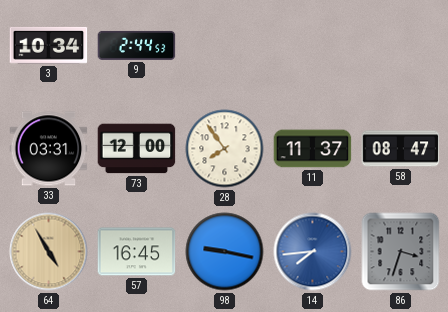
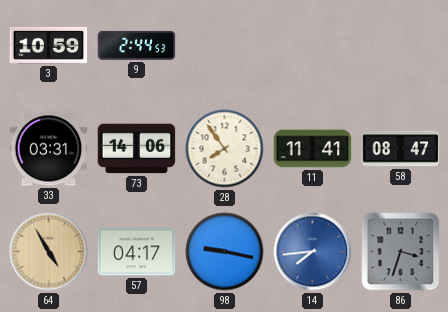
3: 10:34 -> 10:59
73: 12:00 -> 14:06
11: 11:37 -> 11:41
57: 16:45 -> 04:17
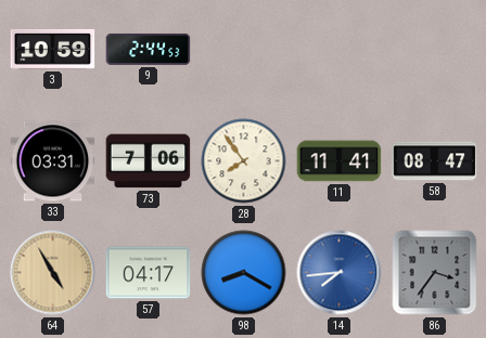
73: 14:06 -> 7:06
98: 9:17 -> 8:20
86: 3:33 -> 3:36
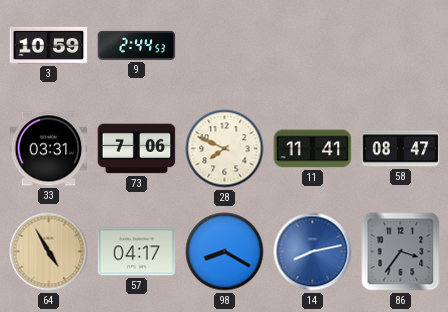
28: 7:54 -> 7:49
14: 7:44 -> 8:13
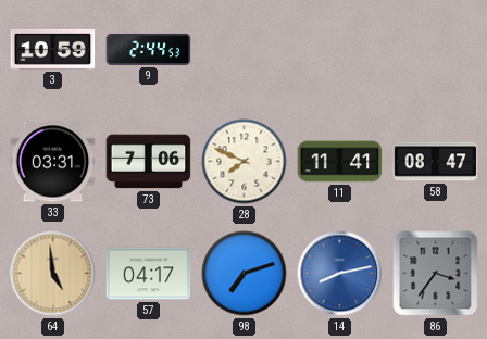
64: 4:55 -> 4:59
98: 8:20 -> 7:12
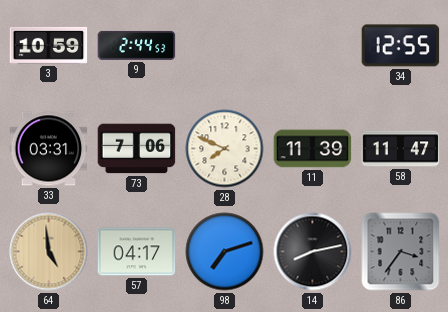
34: none -> 12:55
11: 11:41 -> 11:39
58: 08:47 -> 11:47
14 dial: blue -> black
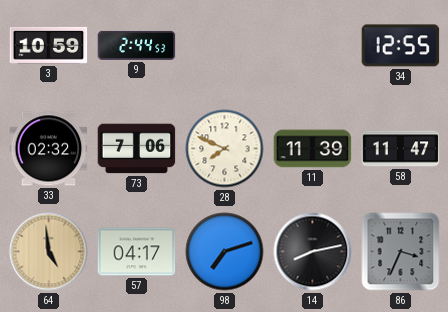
33: 03:31 -> 02:32
86: 3:36 -> 3:34
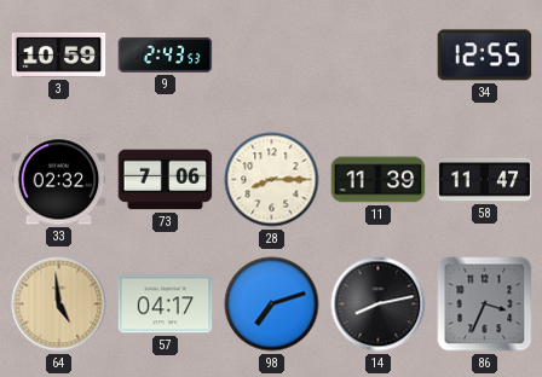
9: 2:44 -> 2:43
28: 7:49 -> 8:15
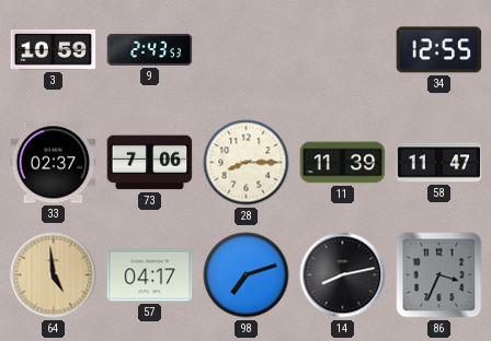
33: 02:32 -> 02:37
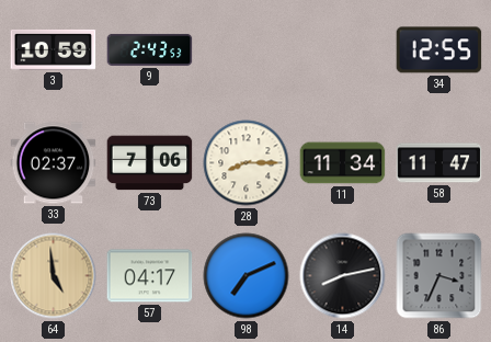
11: 11:39 -> 11:34
98: 7:12 -> 7:11
